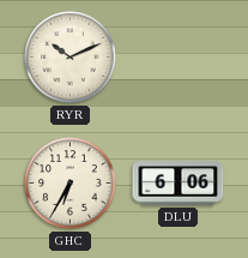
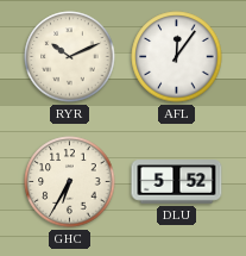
AFL: none -> 12:06
DLU: 6:06 -> 5:52
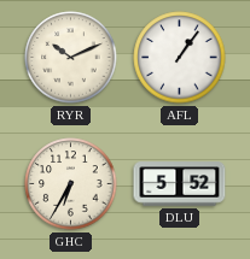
AFL: 12:06 -> 1:06
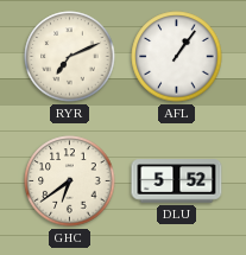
RYR: 10:11 -> 7:11
GHC: 6:35 -> 6:39
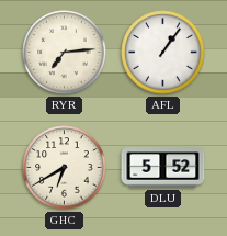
RYR: 7:11 -> 7:14
GHC: 6:39 -> 6:40
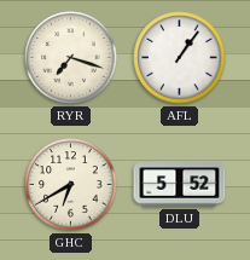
RYR: 7:14 -> 7:18
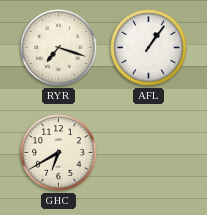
DLU: 5:52 -> none
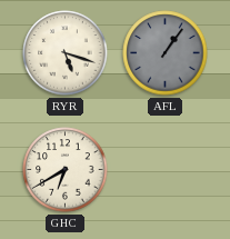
RYR: 7:18 -> 5:18
AFL dial: white -> grey
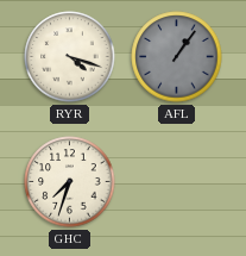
RYR: 5:18 -> 4:18
GHC: 6:40 -> 7:33
